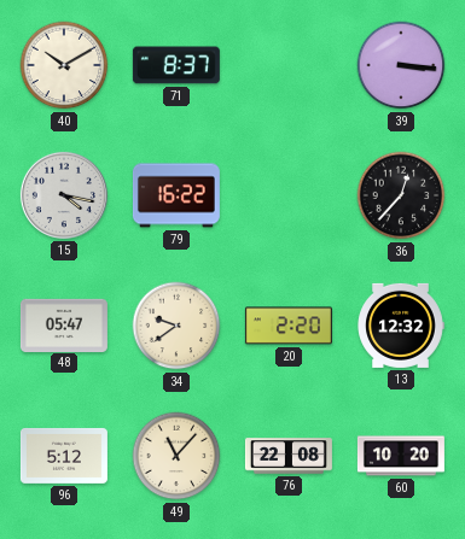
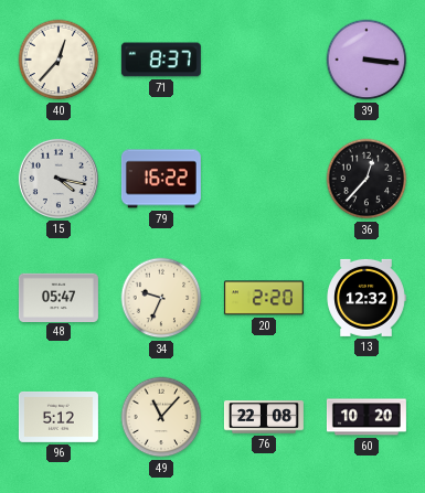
40: 10:10 -> 12:37
34: 9:39 -> 9:34
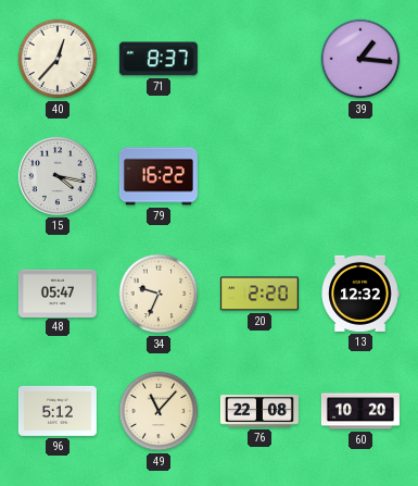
39: 3:16 -> 1:16
36: 12:37 -> none
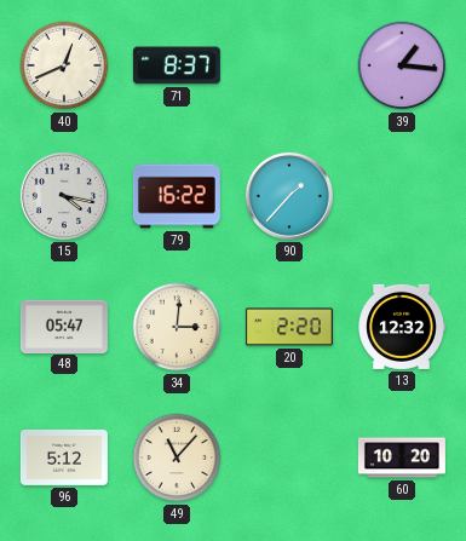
40: 12:37 -> 12:41
90: none -> 1:37
34: 9:34 -> 3:01
76: 22:08 -> none
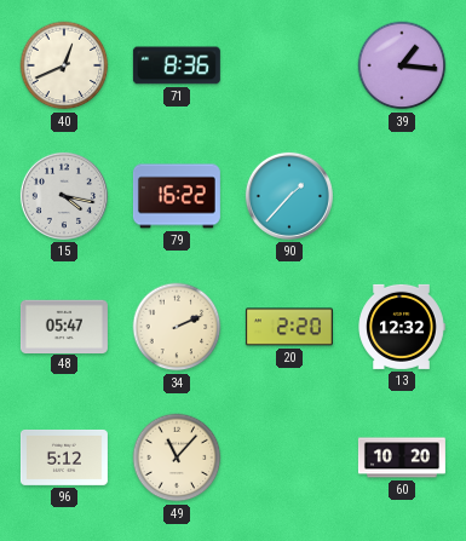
71: 8:37 -> 8:36
34: 3:01 -> 2:11
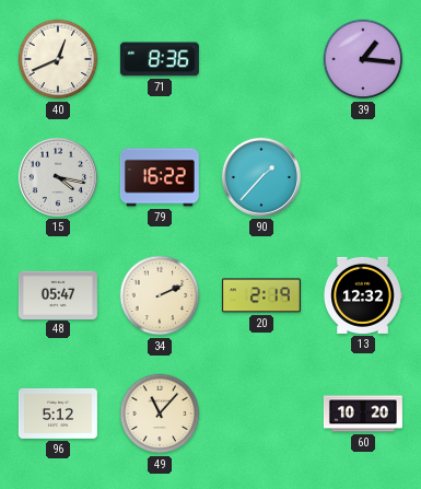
20: 2:20 -> 2:19
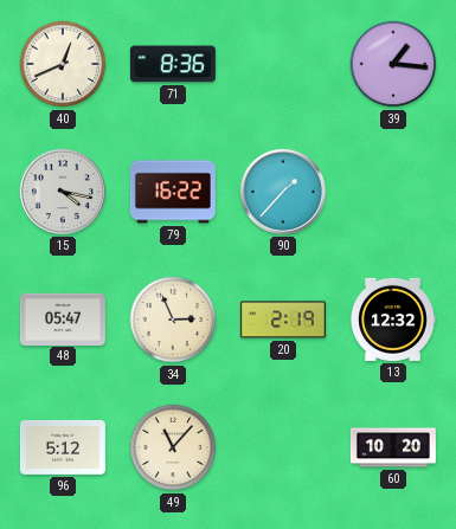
34: 2:11 -> 2:56
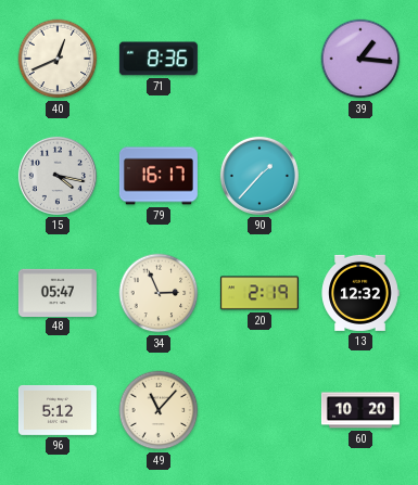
79: 16:22 -> 16:17
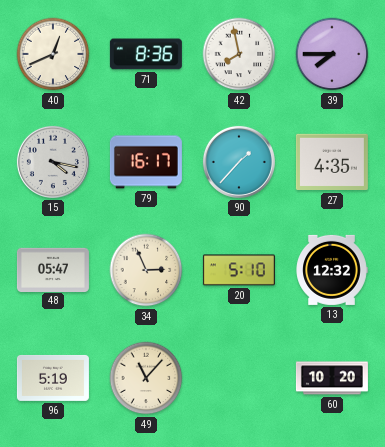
42: none -> 7:58
39: 1:16 -> 7:45
27: none -> 4:35
20: 2:19 -> 5:10
96: 5:12 -> 5:19
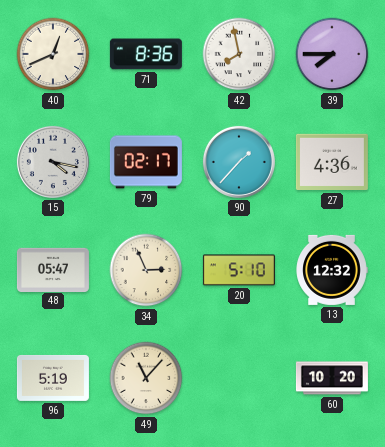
79: 16:17 -> 02:17
27: 4:35 -> 4:36
